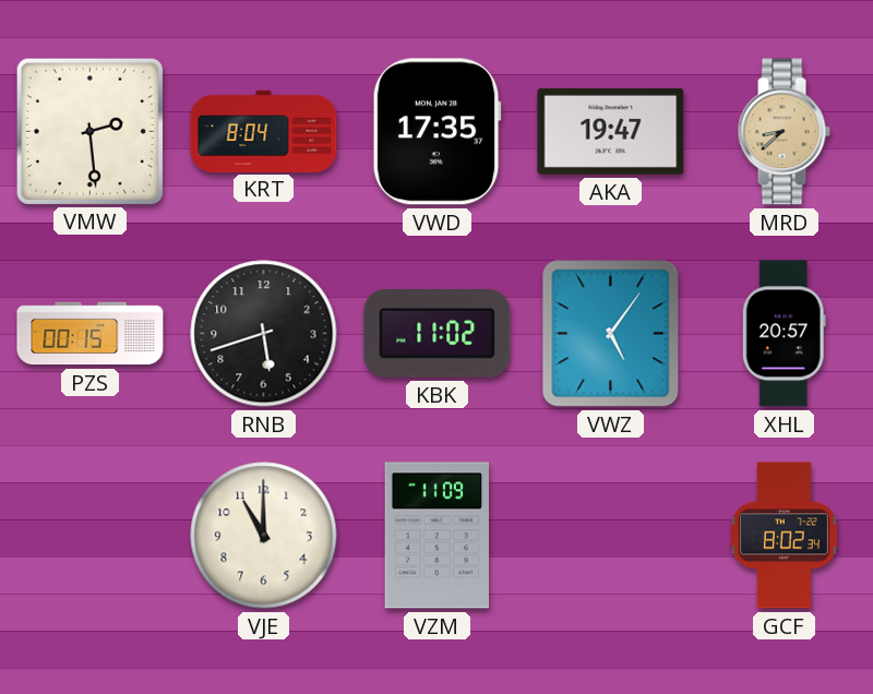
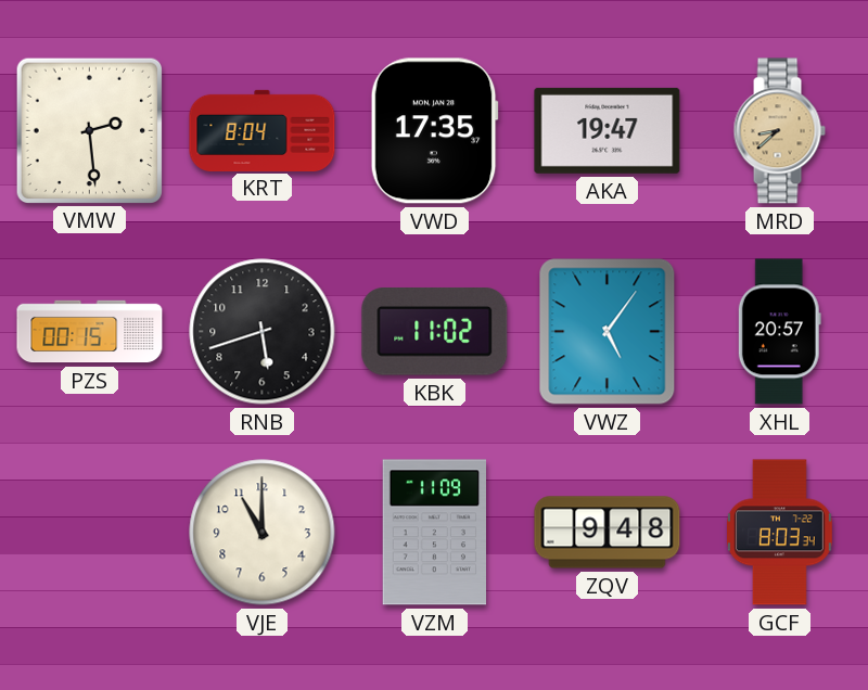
ZQV: none -> 9:48
GCF: 8:02 -> 8:03
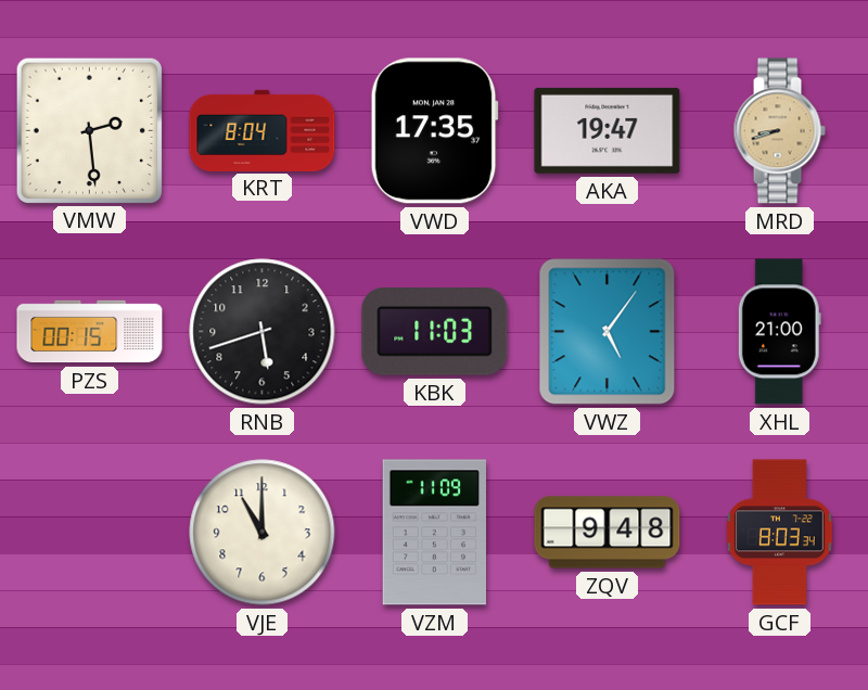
MRD: 8:38 -> 8:42
KBK: 11:02 -> 11:03
XHL: 20:57 -> 21:00
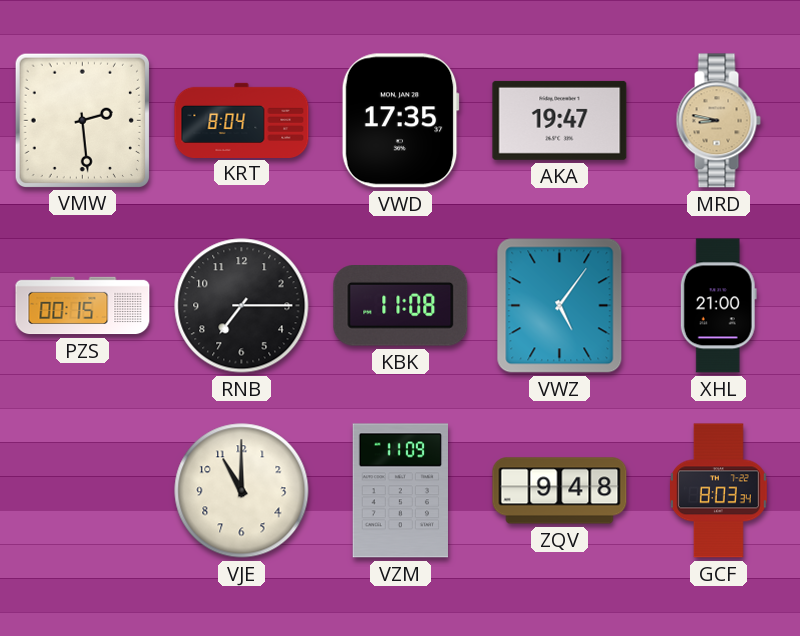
MRD: 8:42 -> 8:47
RNB: 5:42 -> 7:15
KBK: 11:03 -> 11:08
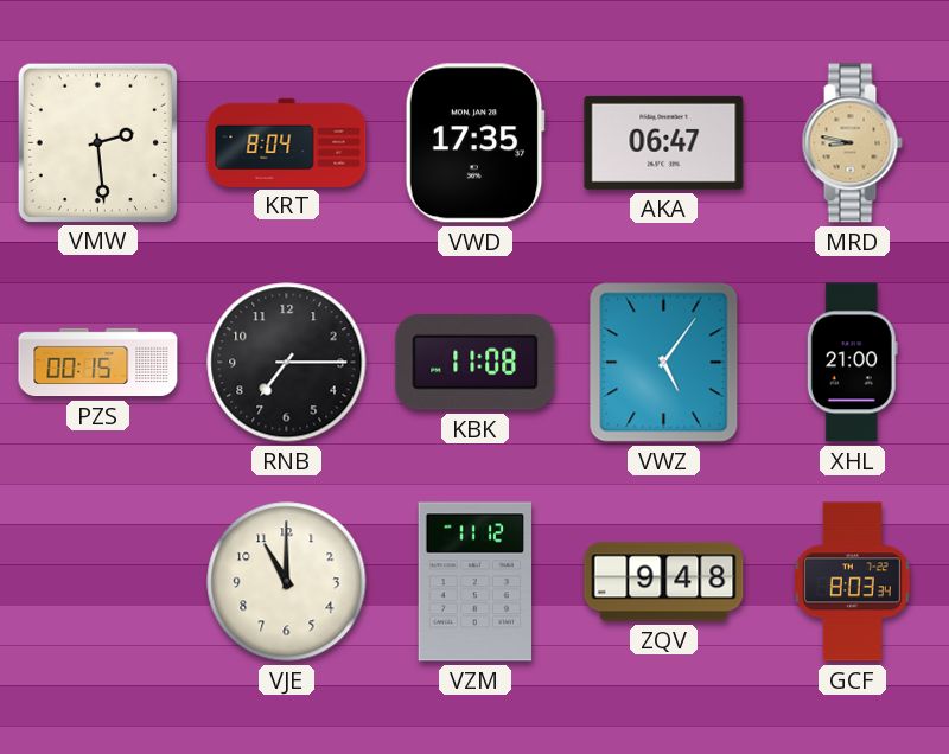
AKA: 19:47 -> 06:47
VZM: 11:09 -> 11:12
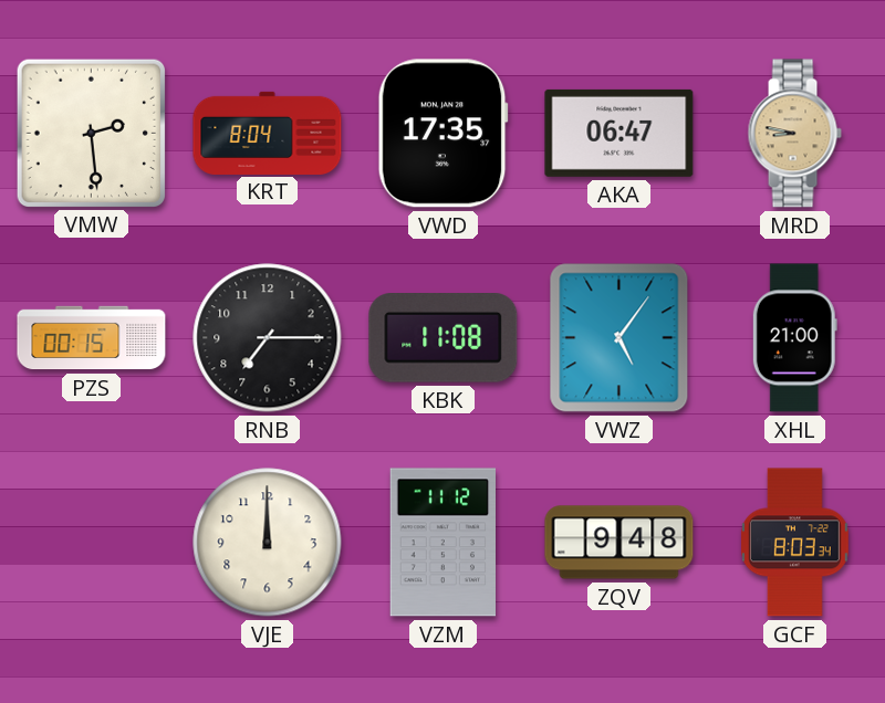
VJE: 11:00 -> 12:00
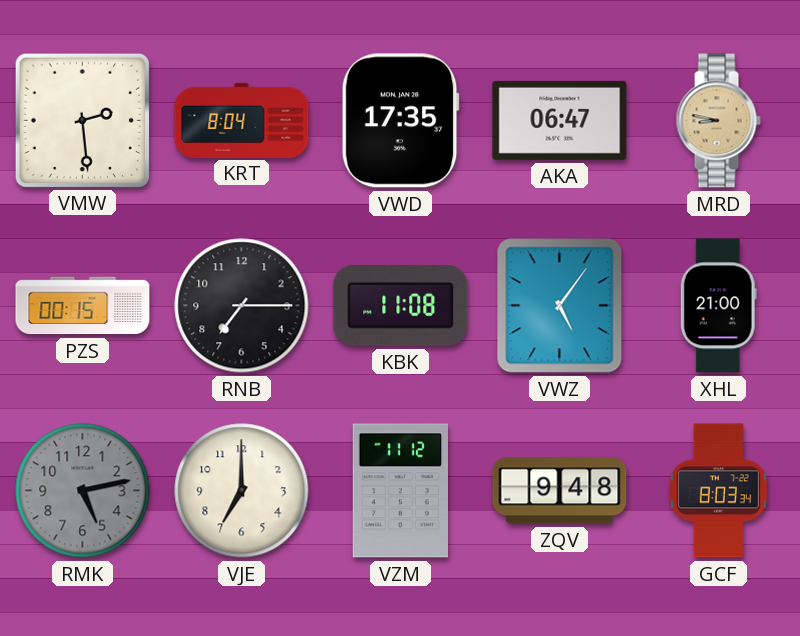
RMK: none -> 5:13
VJE: 12:00 -> 7:00
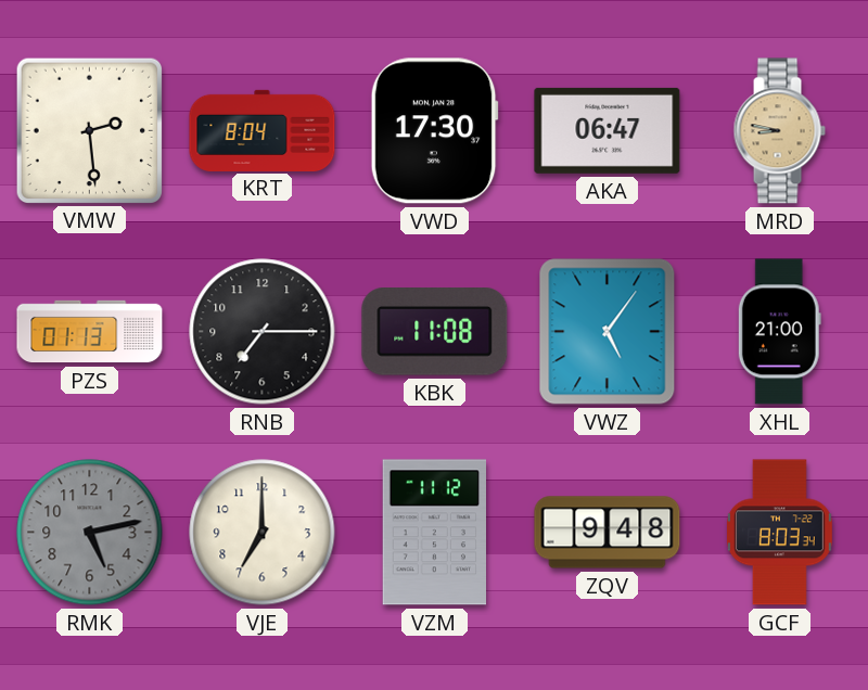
VWD: 17:35 -> 17:30
PZS: 00:15 -> 01:13
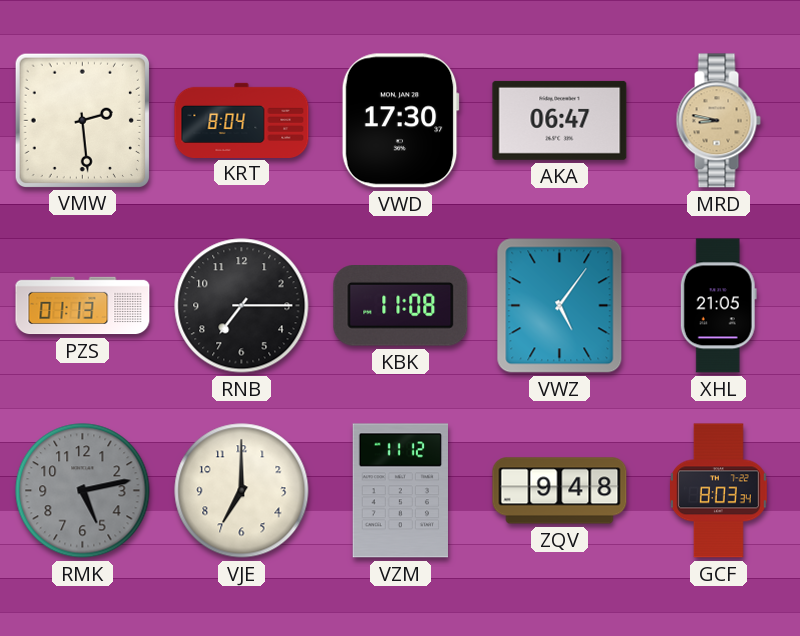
XHL: 21:00 -> 21:05
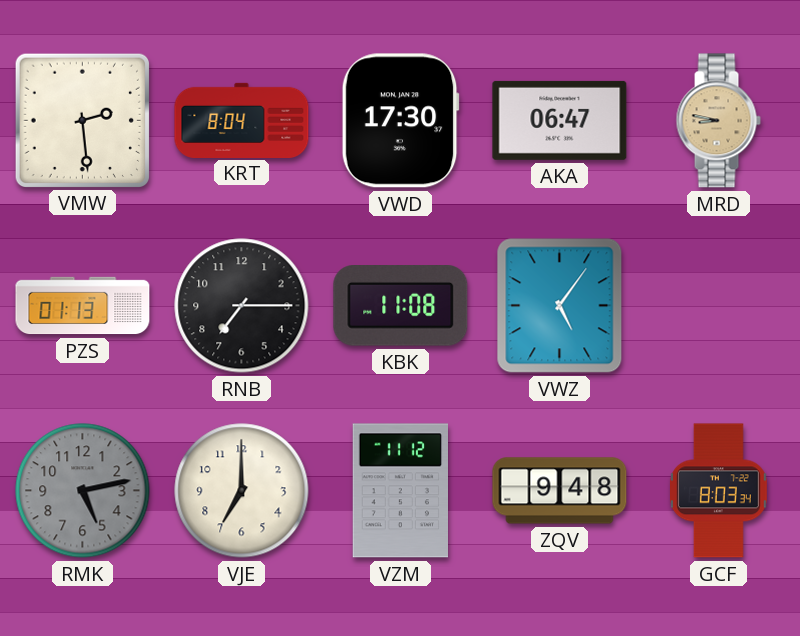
XHL: 21:05 -> none
